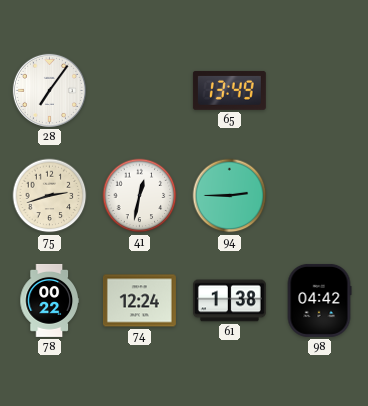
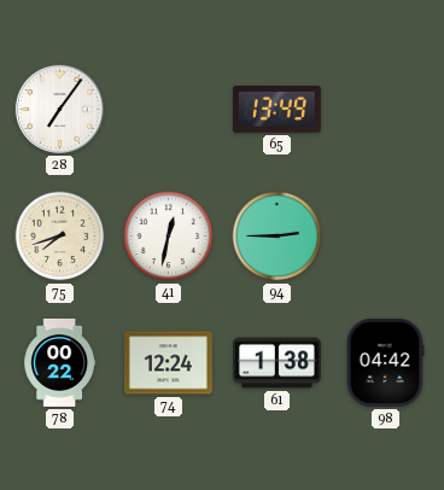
75: 2:42 -> 7:42
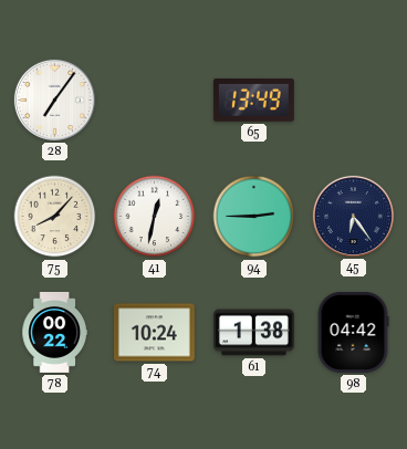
75: 7:42 -> 8:07
45: none -> 6:24
74: 12:24 -> 10:24
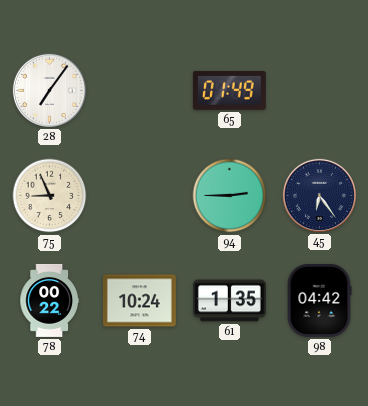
65: 13:49 -> 01:49
75: 8:07 -> 8:56
41: 12:32 -> none
61: 1:38 -> 1:35
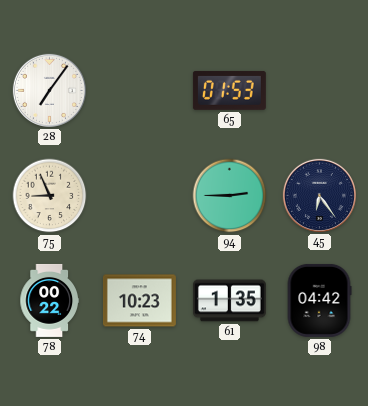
65: 01:49 -> 01:53
74: 10:24 -> 10:23
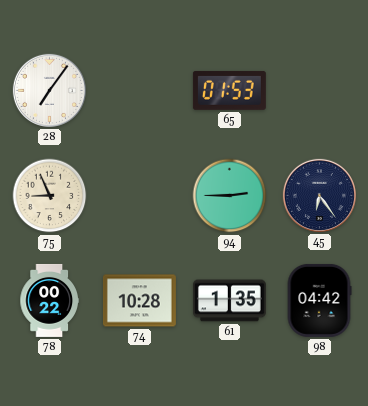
74: 10:23 -> 10:28
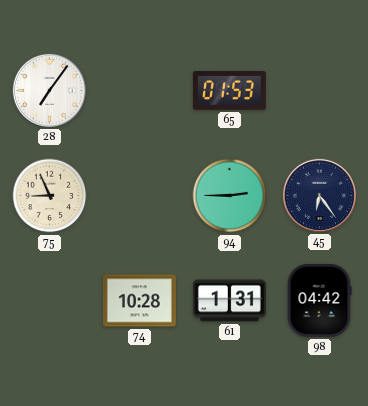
78: 00:22 -> none
61: 1:35 -> 1:31
